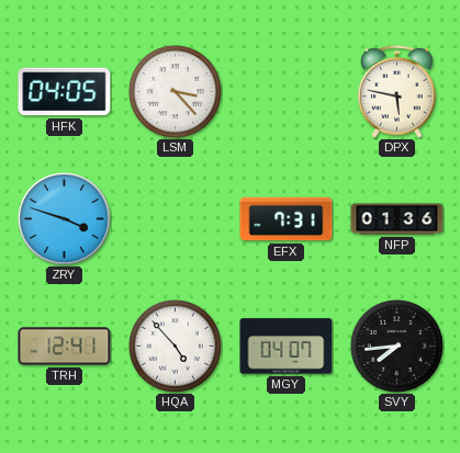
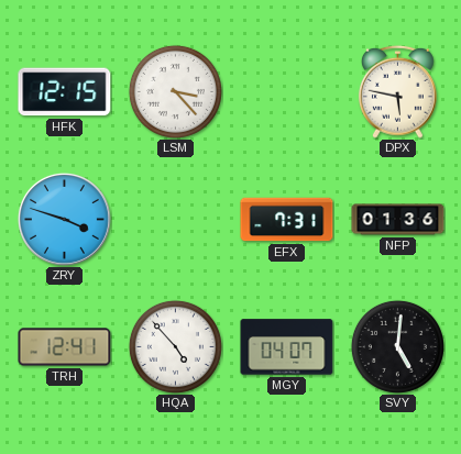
HFK: 04:05 -> 12:15
SVY: 7:44 -> 5:01
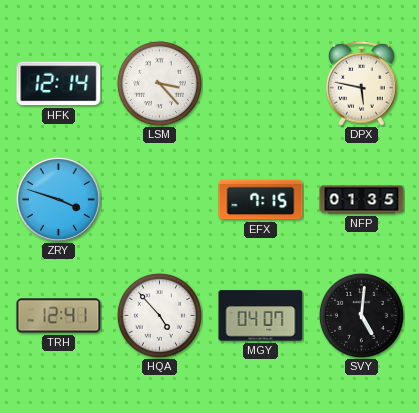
HFK: 12:15 -> 12:14
EFX: 7:31 -> 7:15
NFP: 01:36 -> 01:35
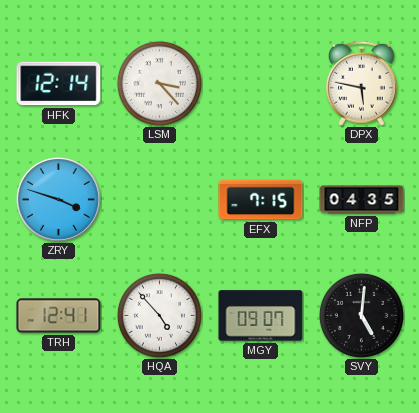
NFP: 01:35 -> 04:35
MGY: 04:07 -> 09:07
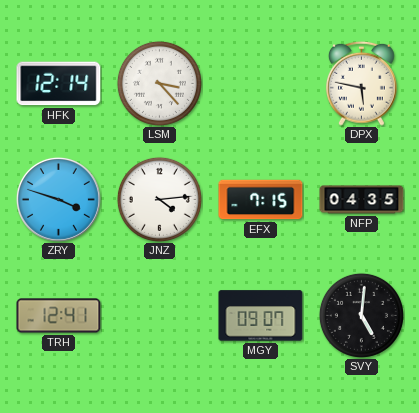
JNZ: none -> 4:14
HQA: 4:53 -> none
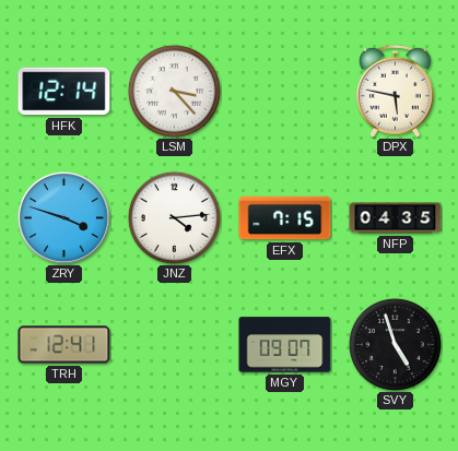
SVY: 5:01 -> 4:57
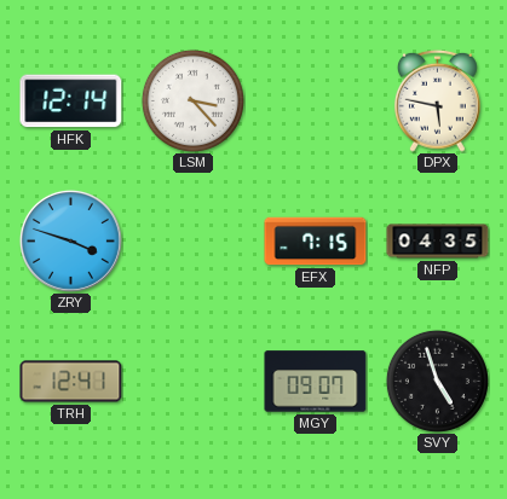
JNZ: 4:14 -> none
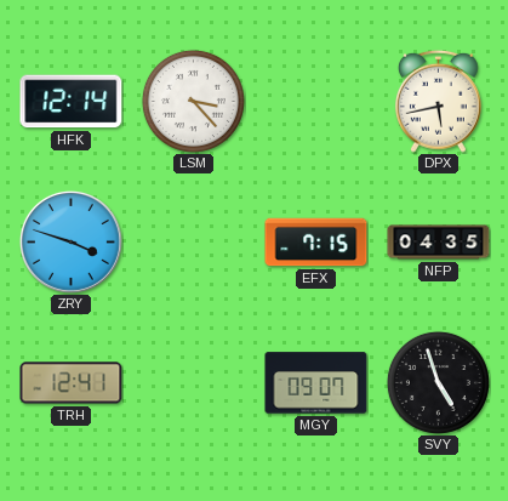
DPX: 5:47 -> 5:43
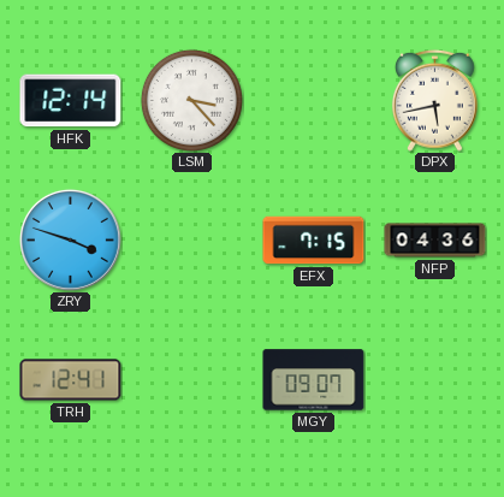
NFP: 04:35 -> 04:36
SVY: 4:57 -> none
